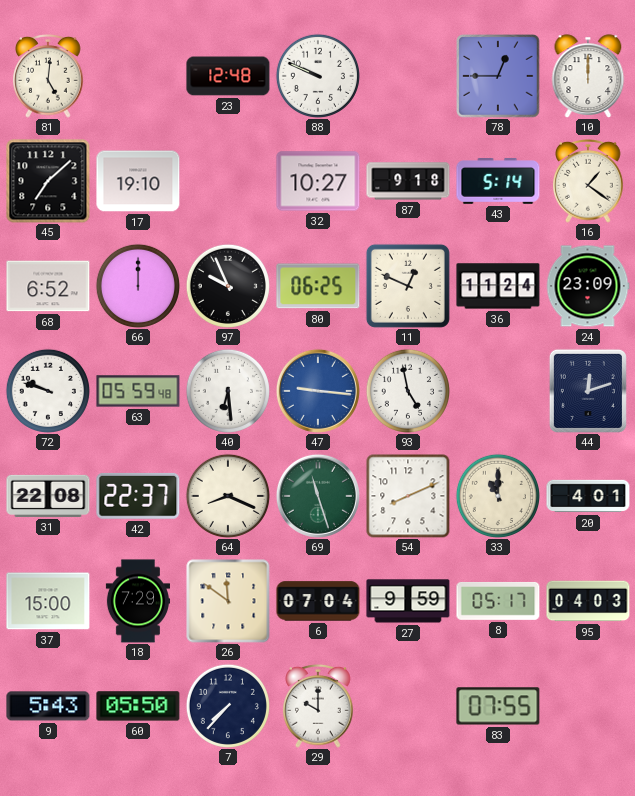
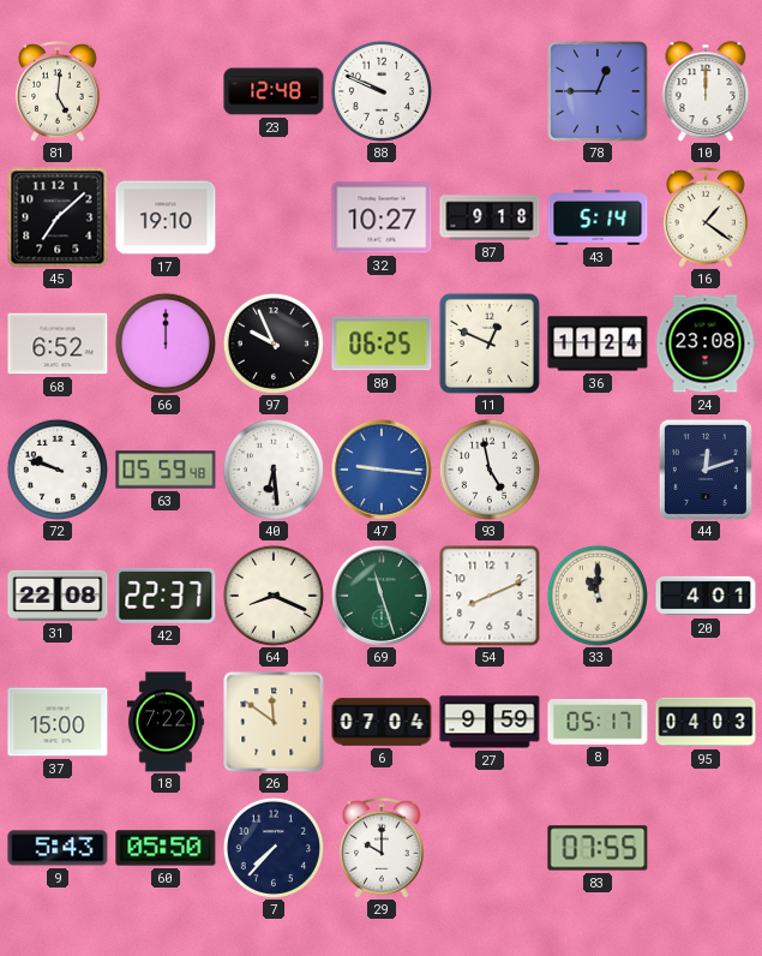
24: 23:09 -> 23:08
18: 7:29 -> 7:22
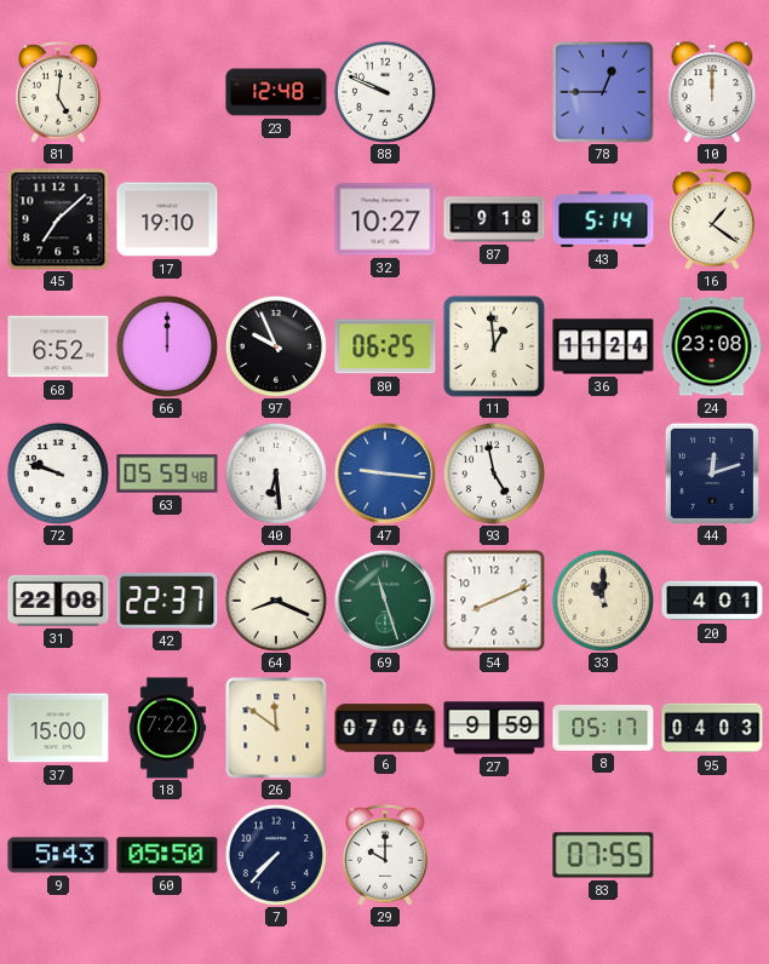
11: 12:49 -> 12:59
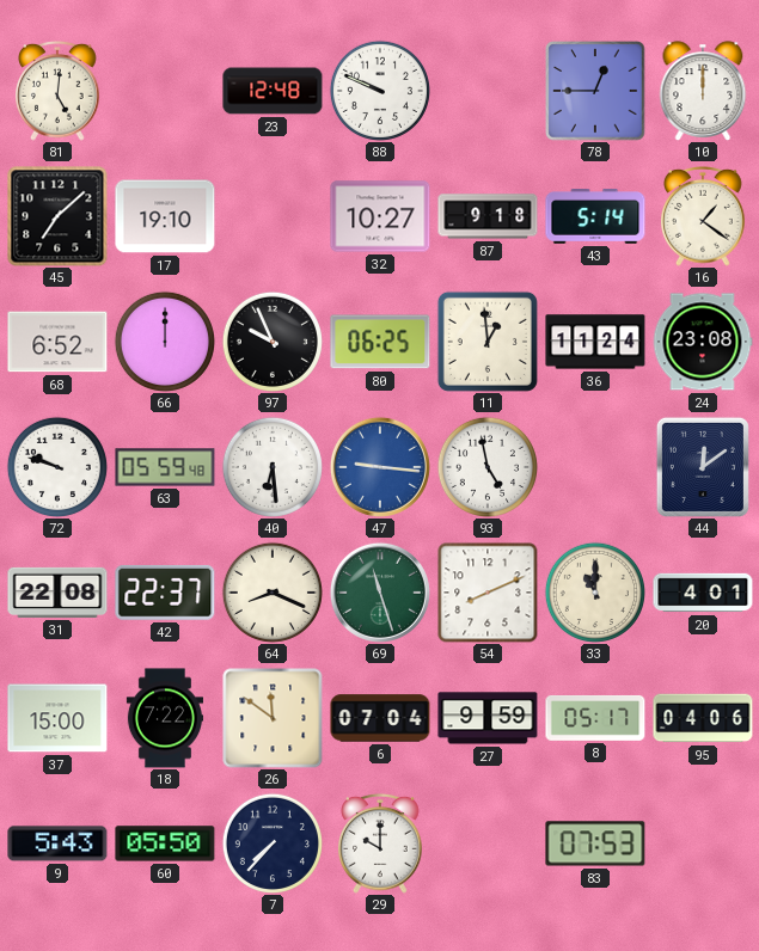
44: 12:12 -> 12:09
95: 04:03 -> 04:06
83: 07:55 -> 07:53
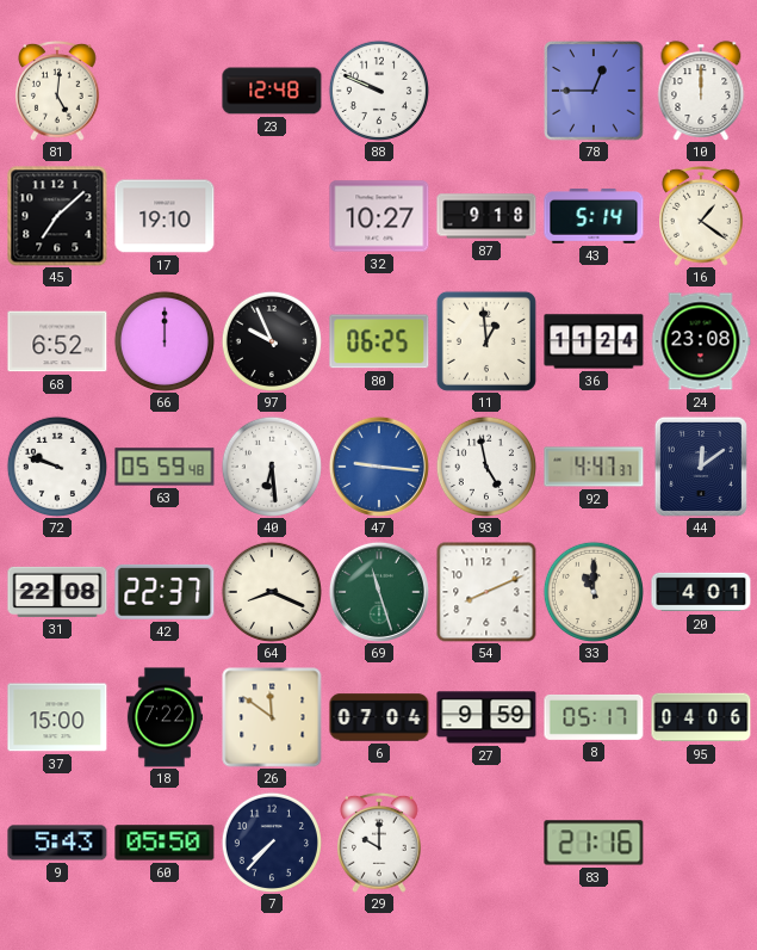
92: none -> 4:47
83: 07:53 -> 21:16
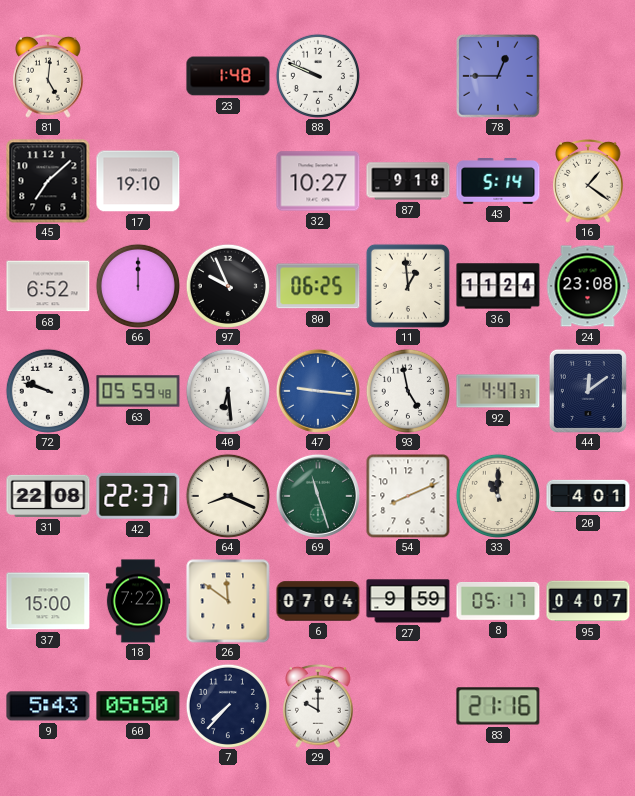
23: 12:48 -> 1:48
10: 12:00 -> none
95: 04:06 -> 04:07
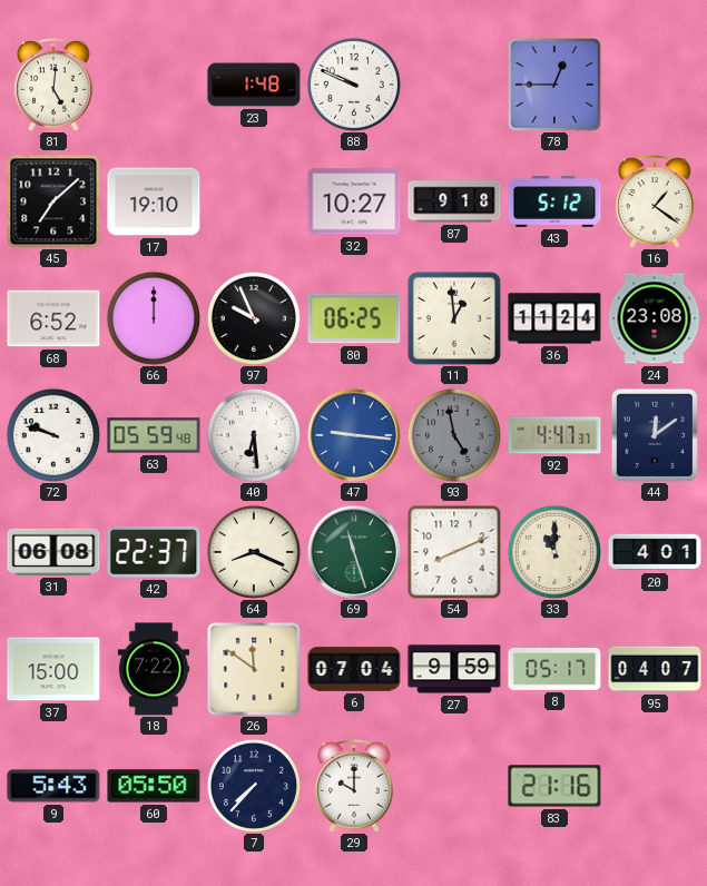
43: 5:14 -> 5:12
93 dial: white -> grey
31: 22:08 -> 06:08
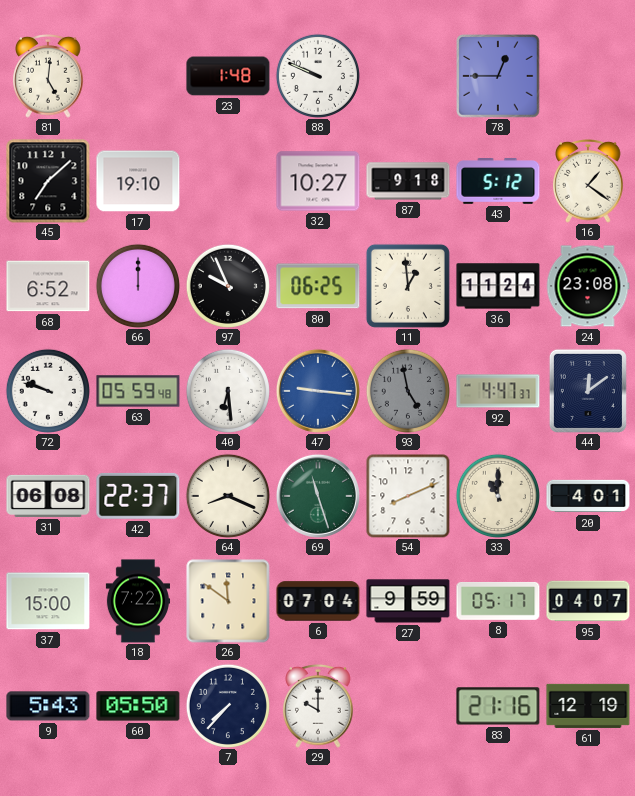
61: none -> 12:19
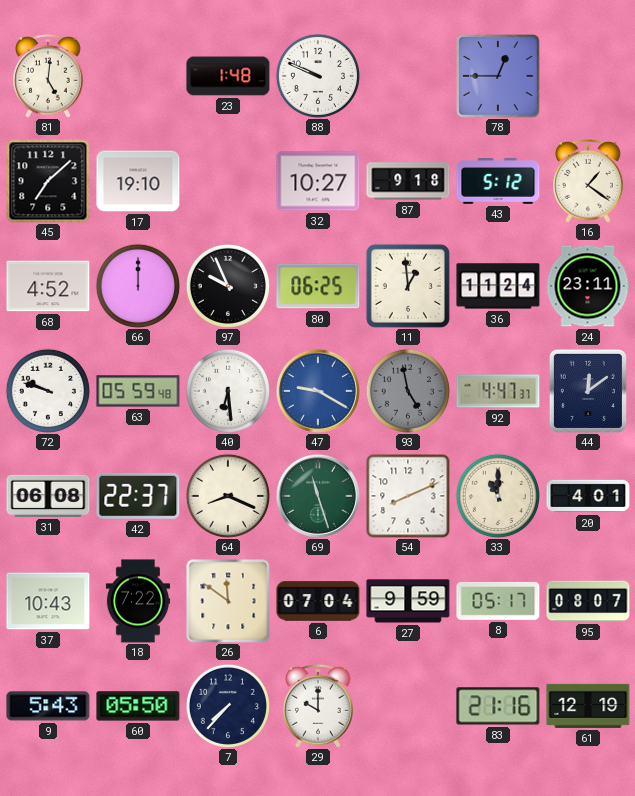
68: 6:52 -> 4:52
24: 23:08 -> 23:11
47: 9:16 -> 9:20
37: 15:00 -> 10:43
95: 04:07 -> 08:07
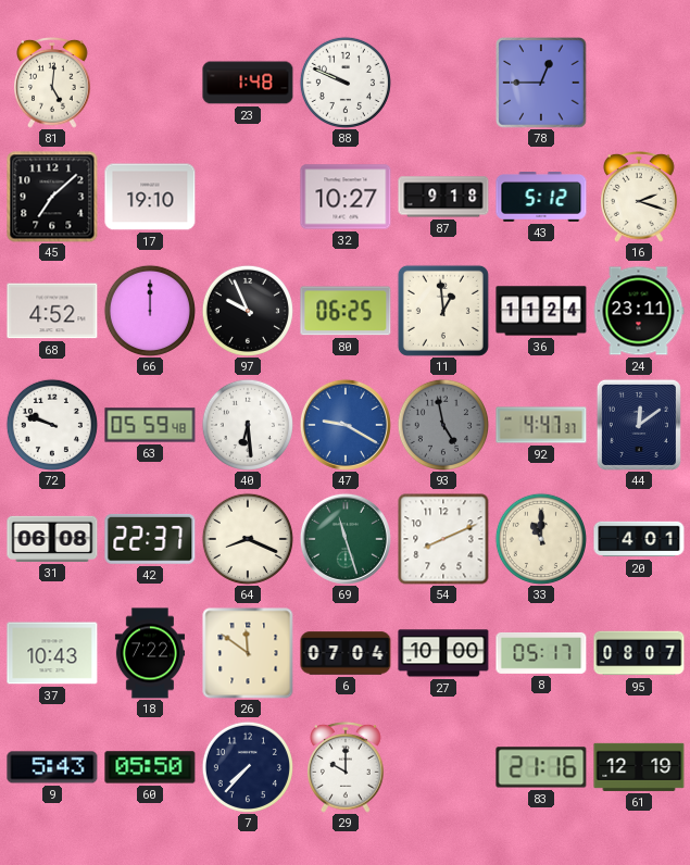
16: 1:21 -> 2:18
27: 9:59 -> 10:00
